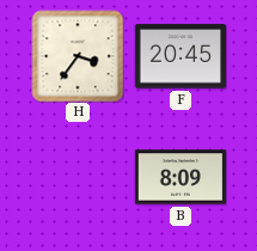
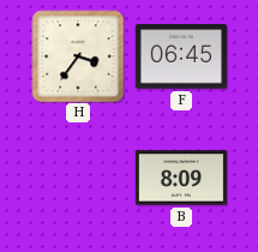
F: 20:45 -> 06:45
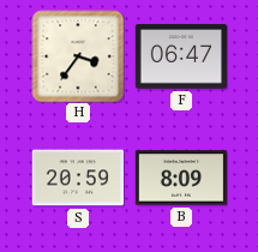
F: 06:45 -> 06:47
S: none -> 20:59
